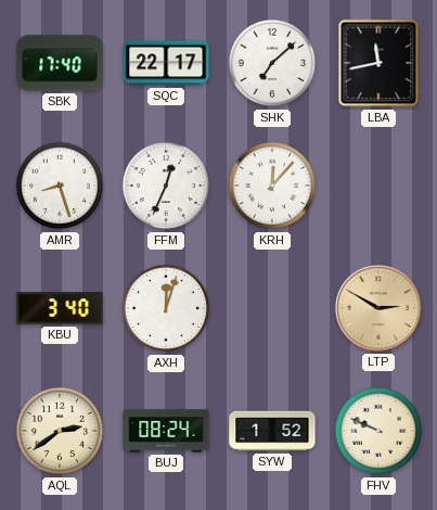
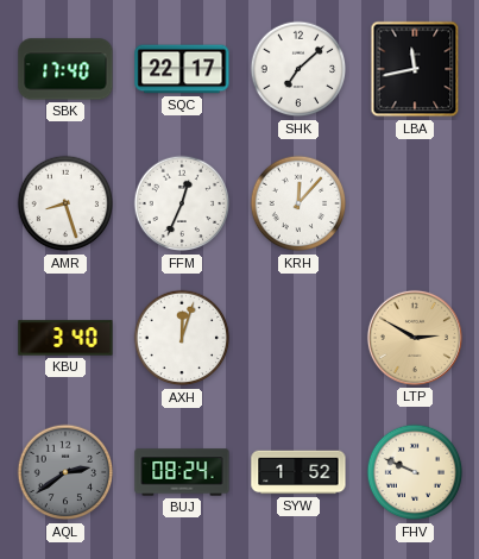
AQL dial: cream -> grey
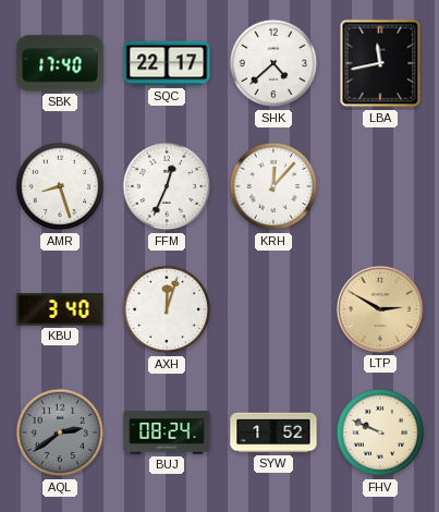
SHK: 7:08 -> 4:38
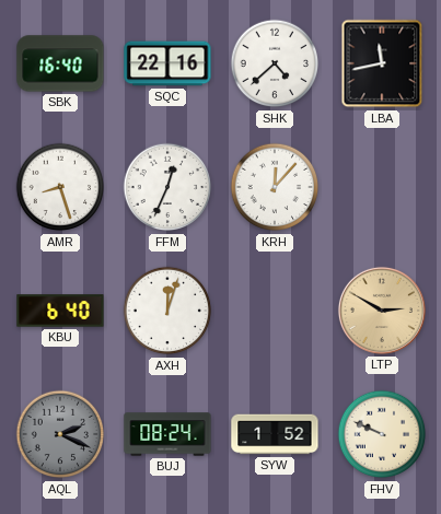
SBK: 17:40 -> 16:40
SQC: 22:17 -> 22:16
KBU: 3:40 -> 6:40
AQL: 2:39 -> 2:19
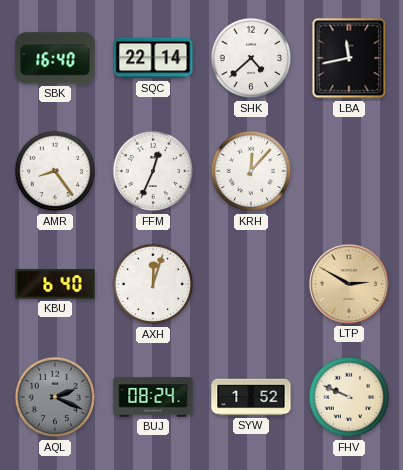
SQC: 22:16 -> 22:14
AMR: 8:27 -> 8:24
